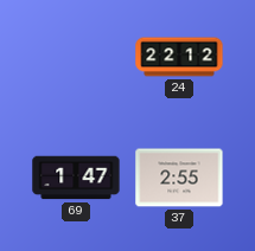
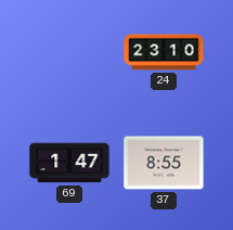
24: 22:12 -> 23:10
37: 2:55 -> 8:55
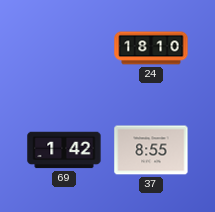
24: 23:10 -> 18:10
69: 1:47 -> 1:42
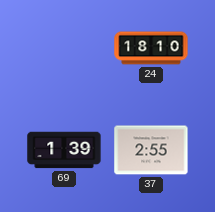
69: 1:42 -> 1:39
37: 8:55 -> 2:55
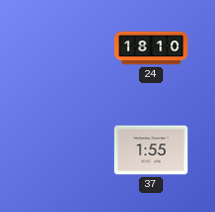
69: 1:39 -> none
37: 2:55 -> 1:55
